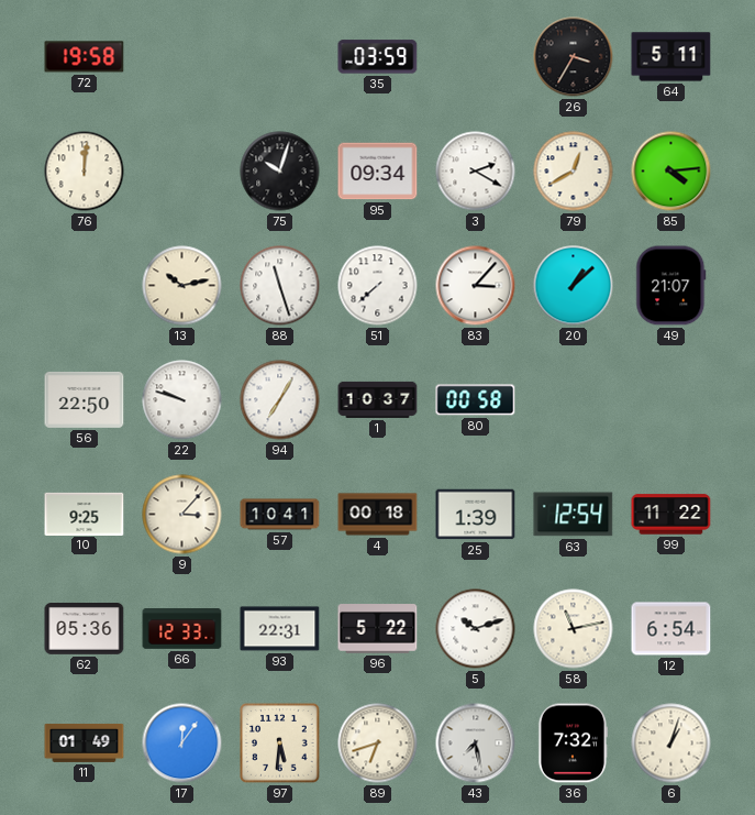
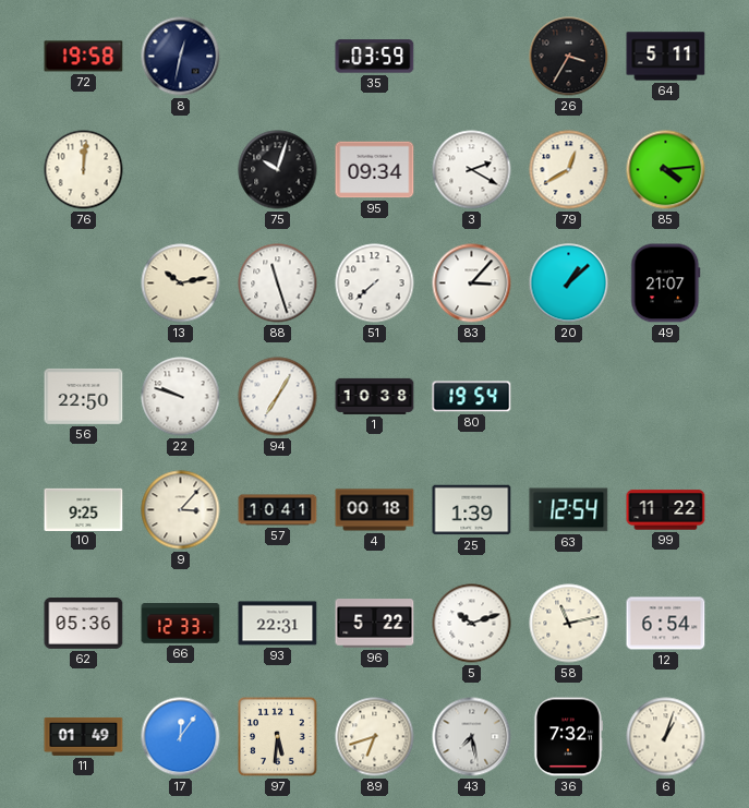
8: none -> 12:32
1: 10:37 -> 10:38
80: 00:58 -> 19:54
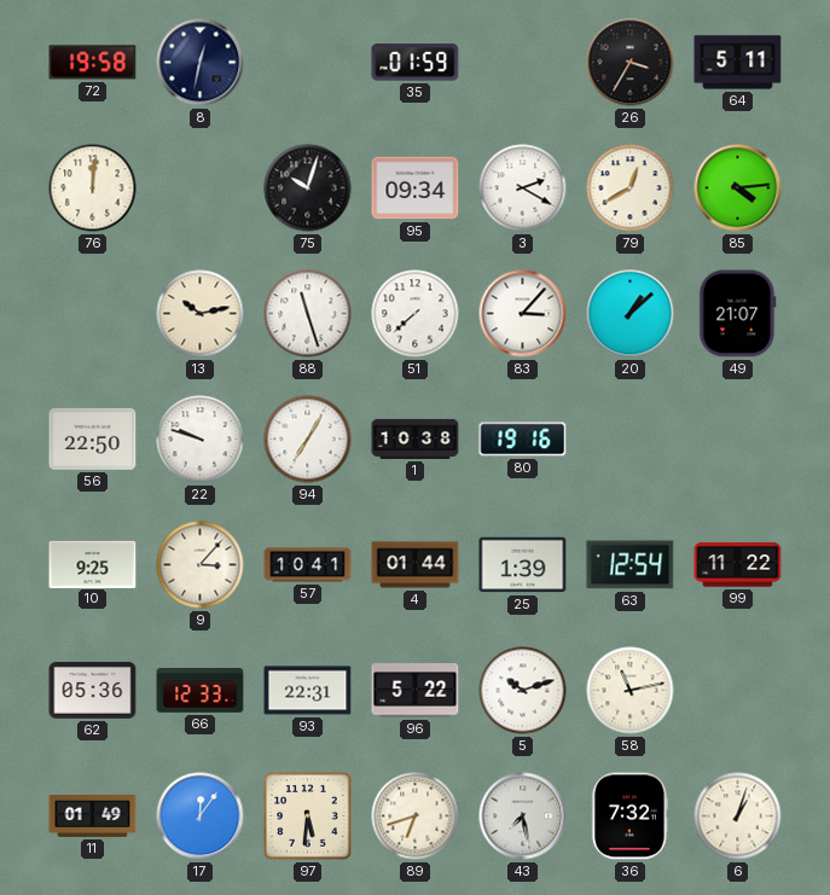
35: 03:59 -> 01:59
80: 19:54 -> 19:16
4: 00:18 -> 01:44
12: 6:54 -> none
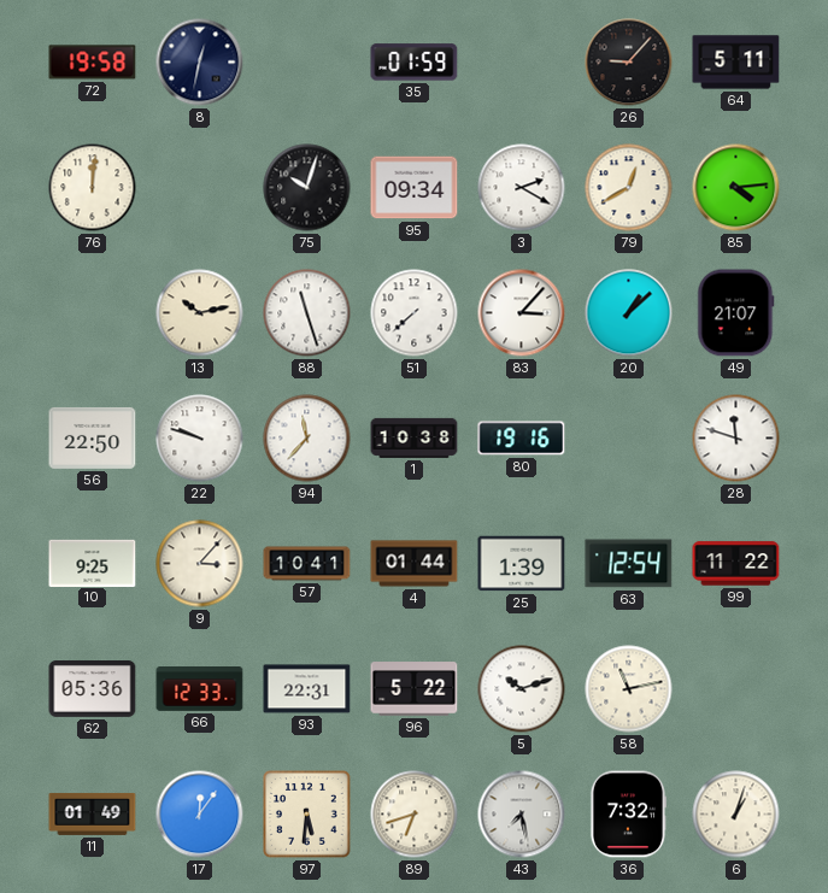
26: 3:35 -> 9:07
94: 7:05 -> 11:37
28: none -> 11:48
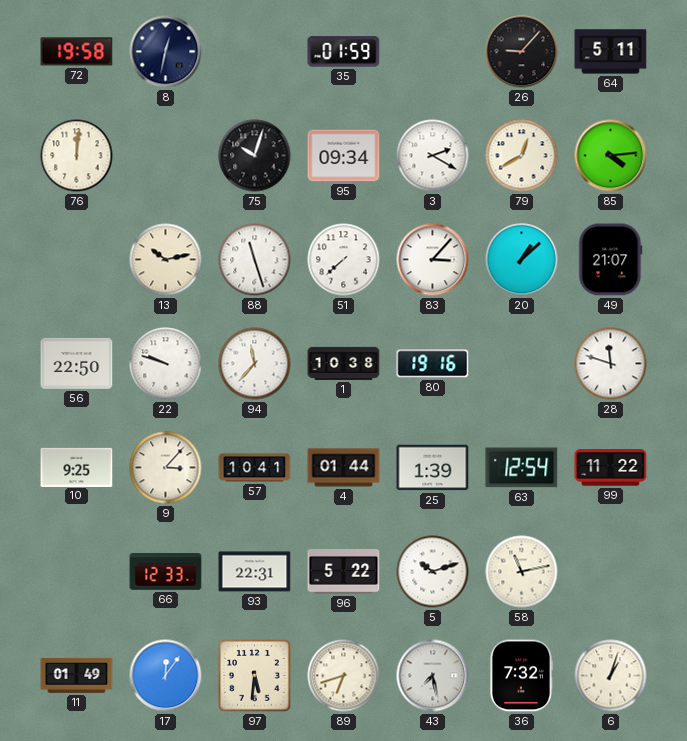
62: 05:36 -> none
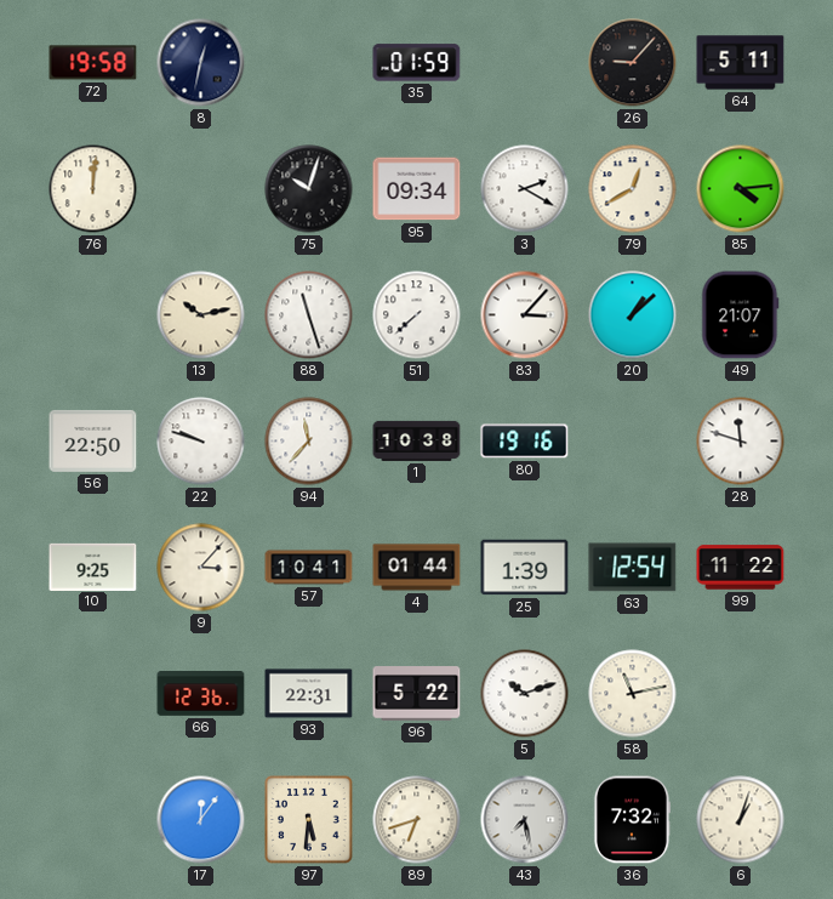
66: 12:33 -> 12:36
11: 01:49 -> none
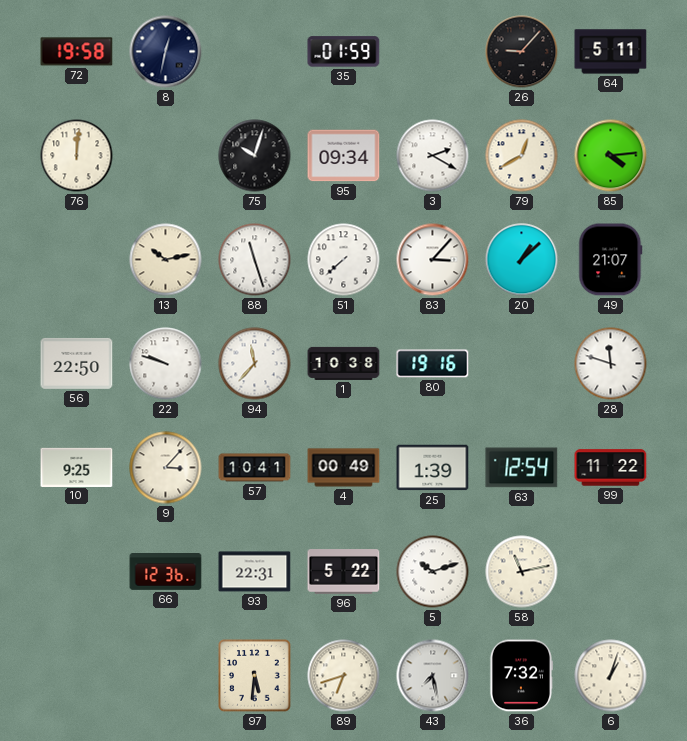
4: 01:44 -> 00:49
17: 12:06 -> none
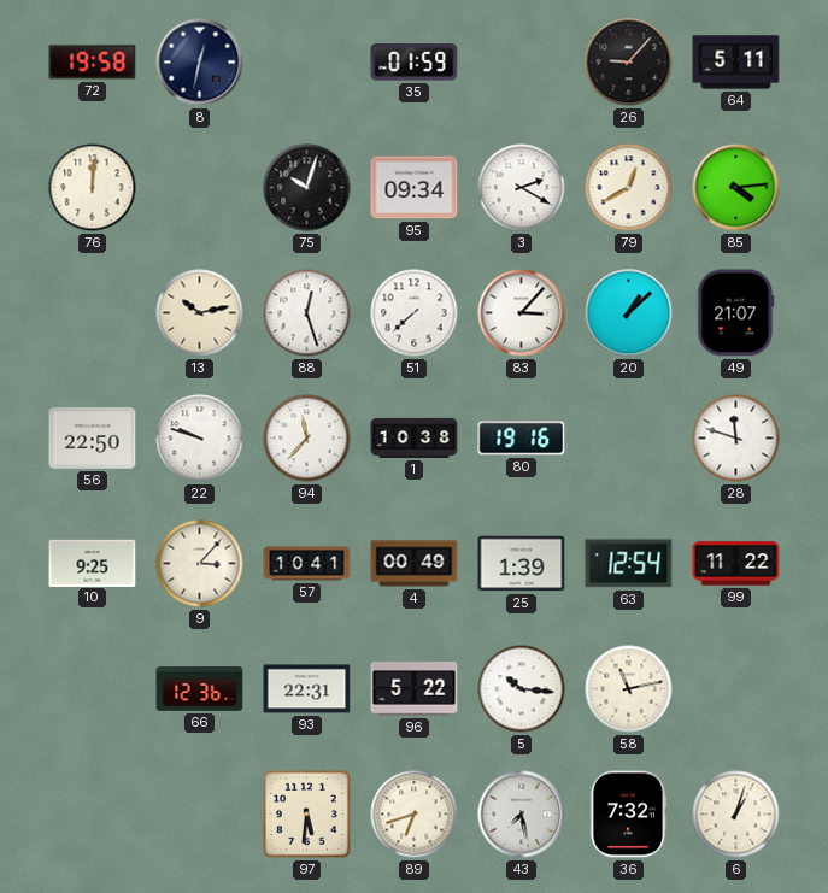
88: 11:27 -> 12:27
5: 10:12 -> 10:16
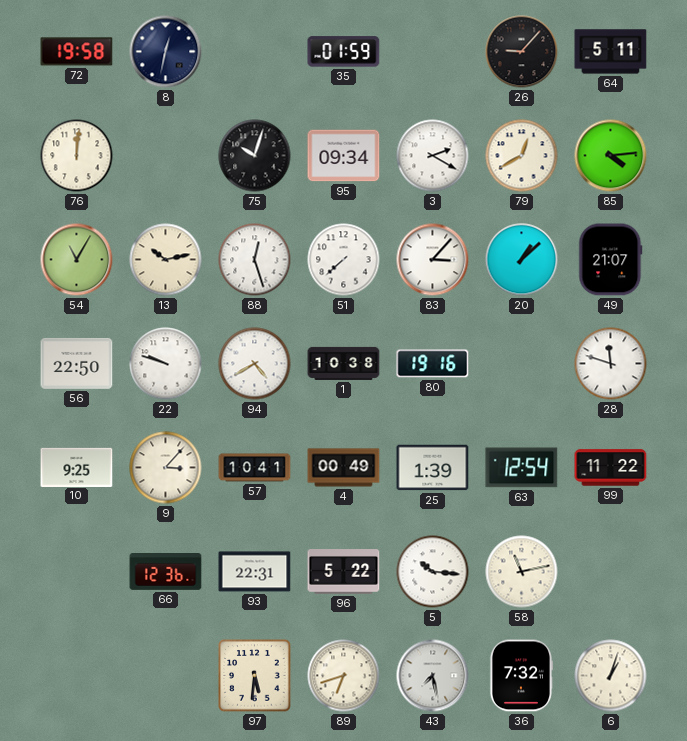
54: none -> 11:05
94: 11:37 -> 4:40
